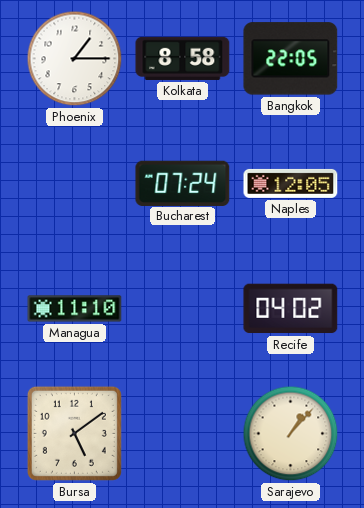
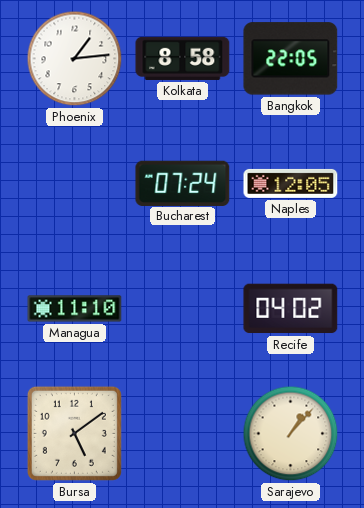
Phoenix: 1:15 -> 1:14
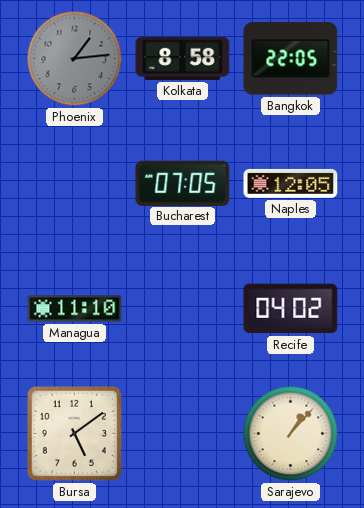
Phoenix dial: white -> grey
Bucharest: 07:24 -> 07:05
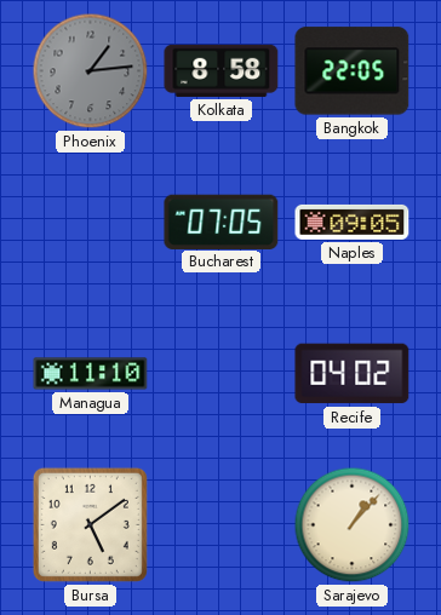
Naples: 12:05 -> 09:05
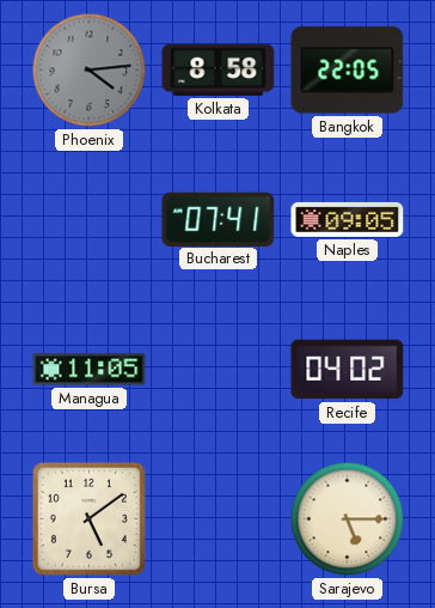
Phoenix: 1:14 -> 4:14
Bucharest: 07:05 -> 07:41
Managua: 11:10 -> 11:05
Sarajevo: 1:07 -> 5:15
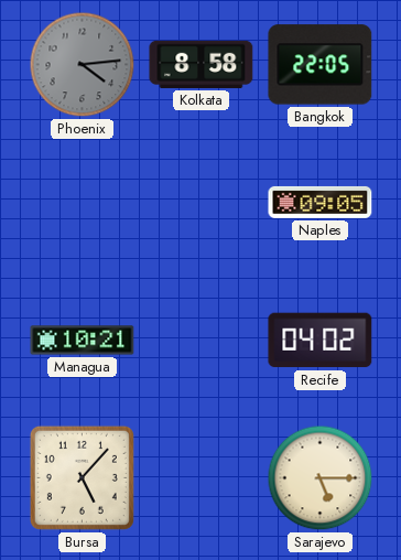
Bucharest: 07:41 -> none
Managua: 11:05 -> 10:21
Bursa: 5:09 -> 5:07
